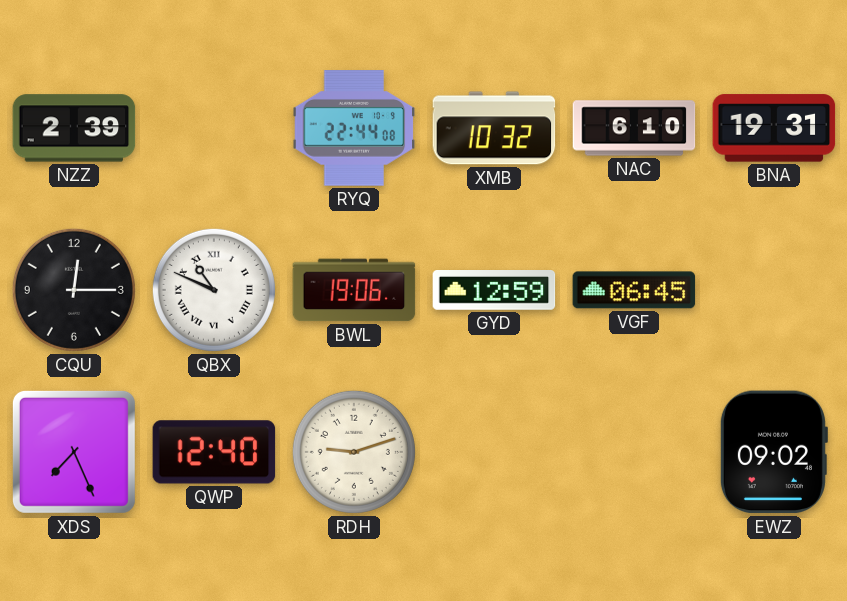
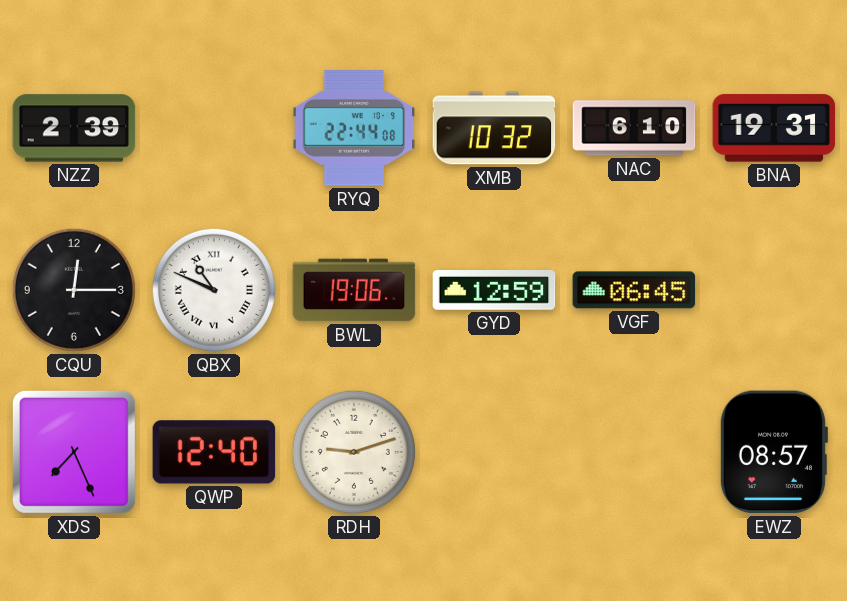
EWZ: 09:02 -> 08:57
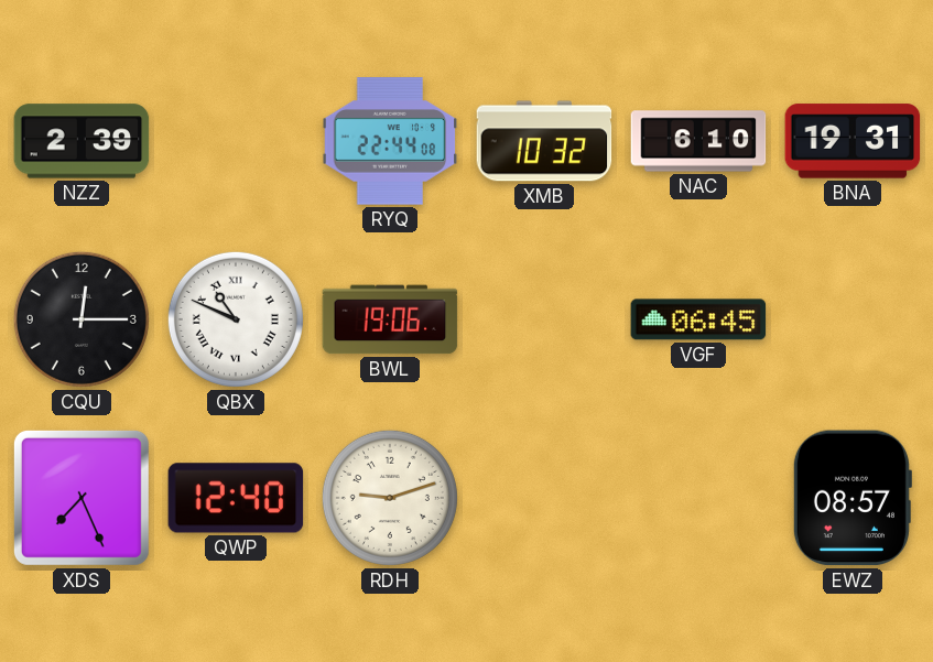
GYD: 12:59 -> none
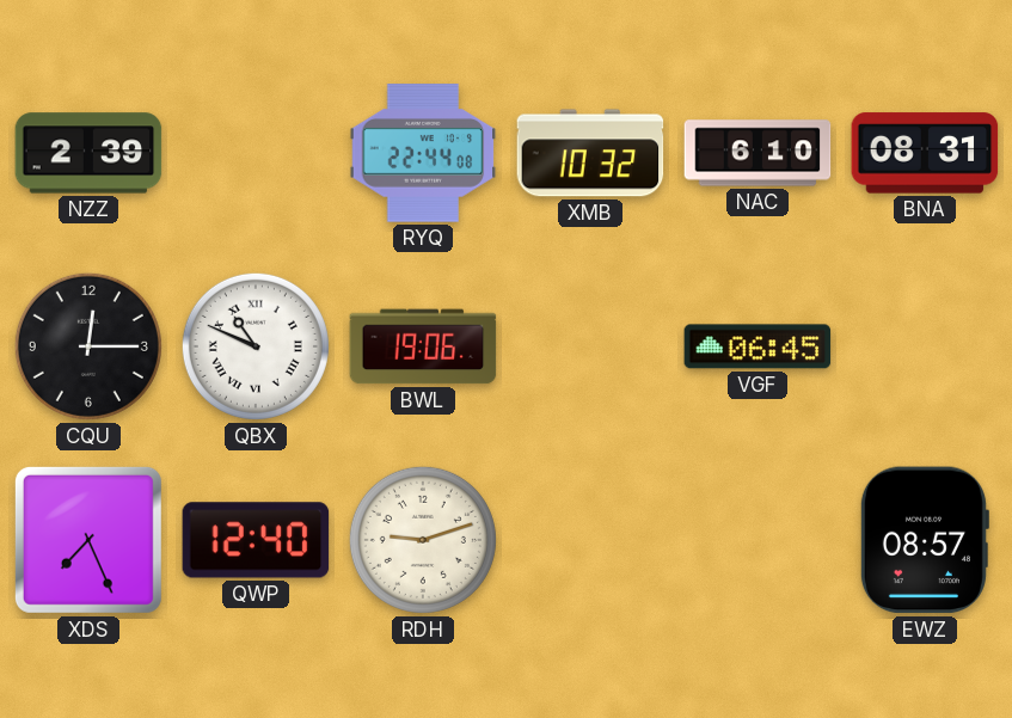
BNA: 19:31 -> 08:31
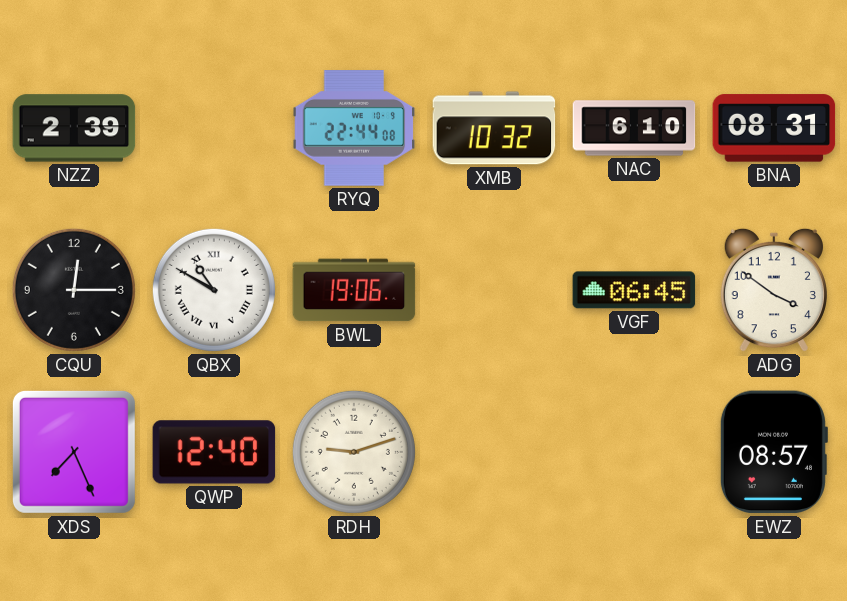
QBX: 10:49 -> 10:50
ADG: none -> 3:51
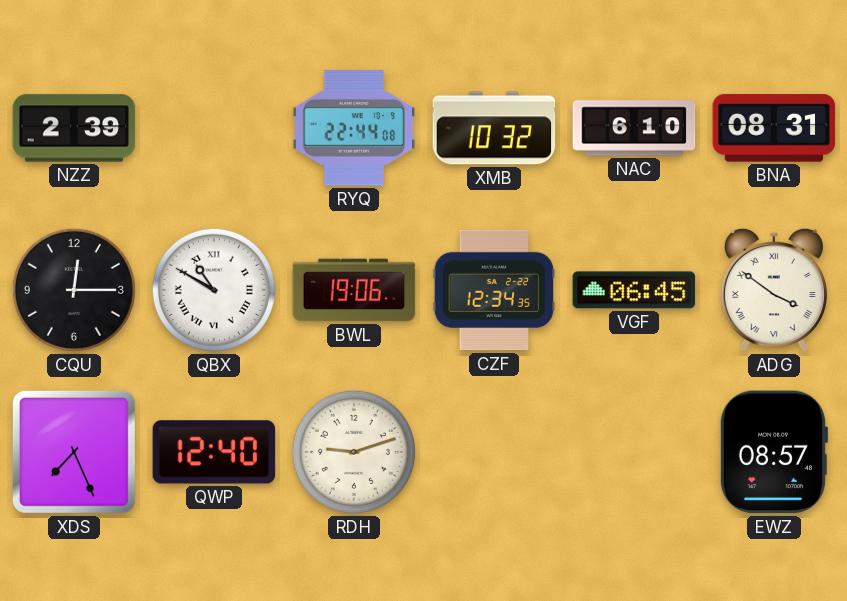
CZF: none -> 12:34
ADG numerals: Arabic -> Roman
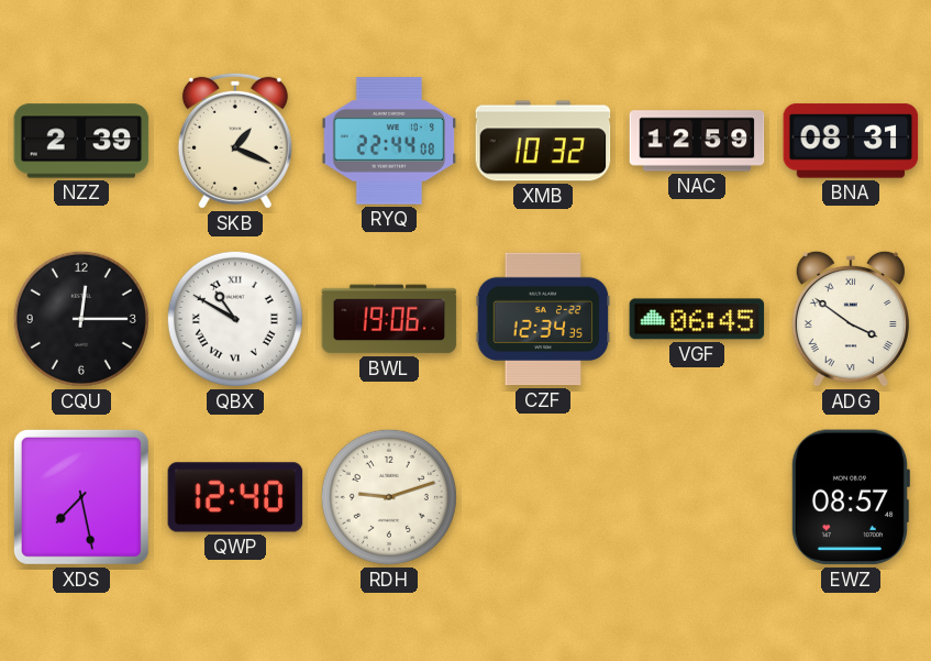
SKB: none -> 1:19
NAC: 6:10 -> 12:59
XDS: 7:26 -> 7:28
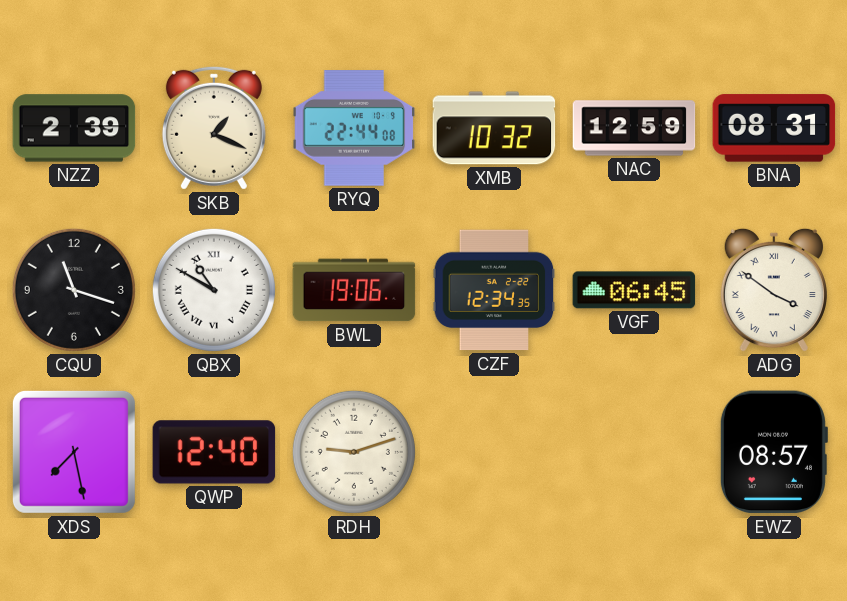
CQU: 12:15 -> 11:18
